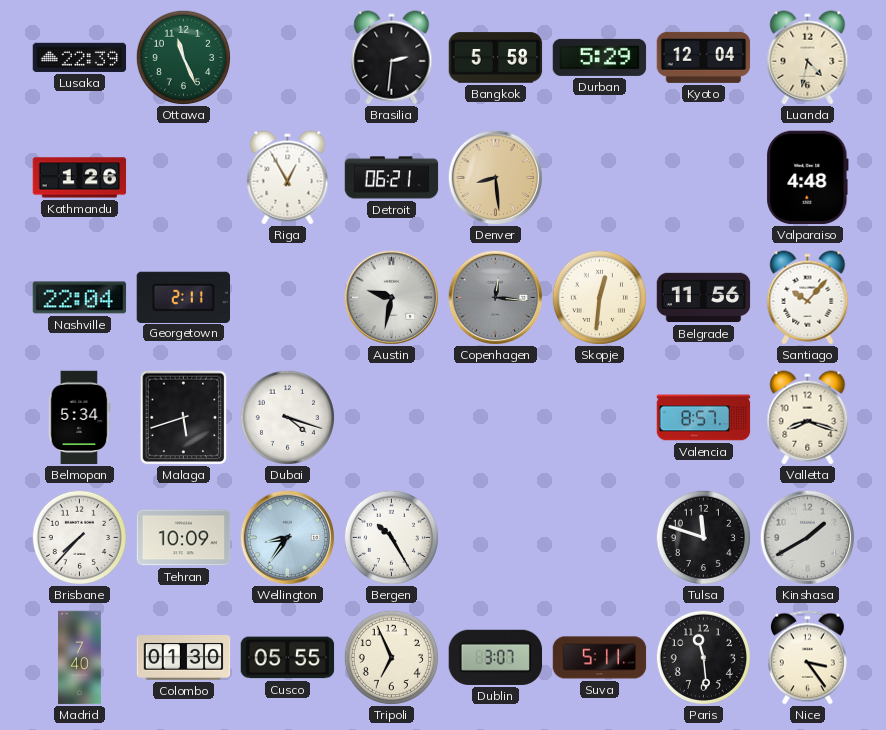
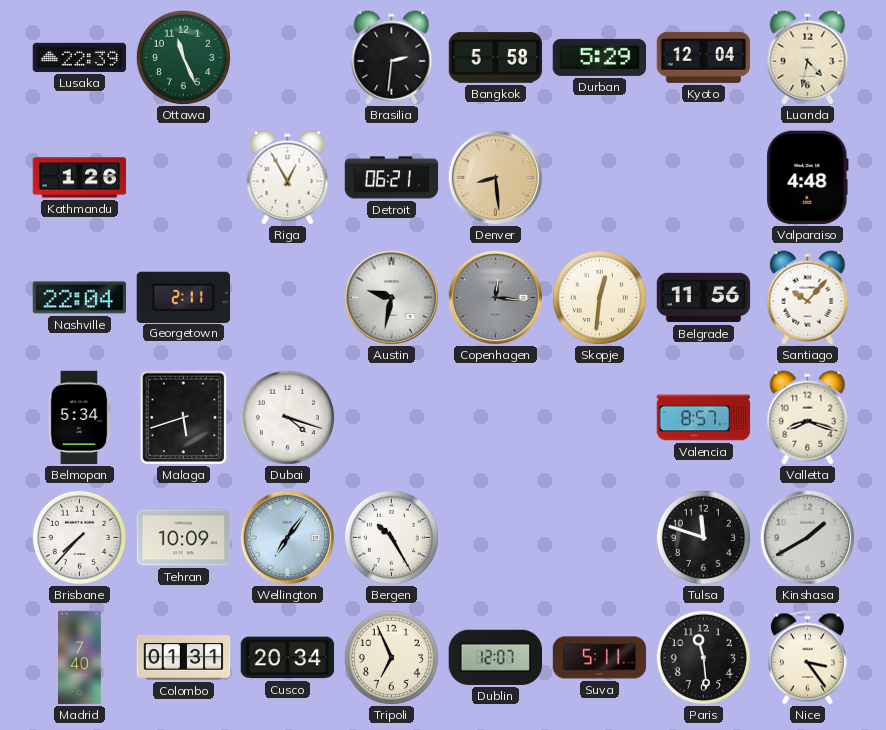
Wellington: 8:36 -> 7:06
Colombo: 01:30 -> 01:31
Cusco: 05:55 -> 20:34
Dublin: 3:07 -> 12:07
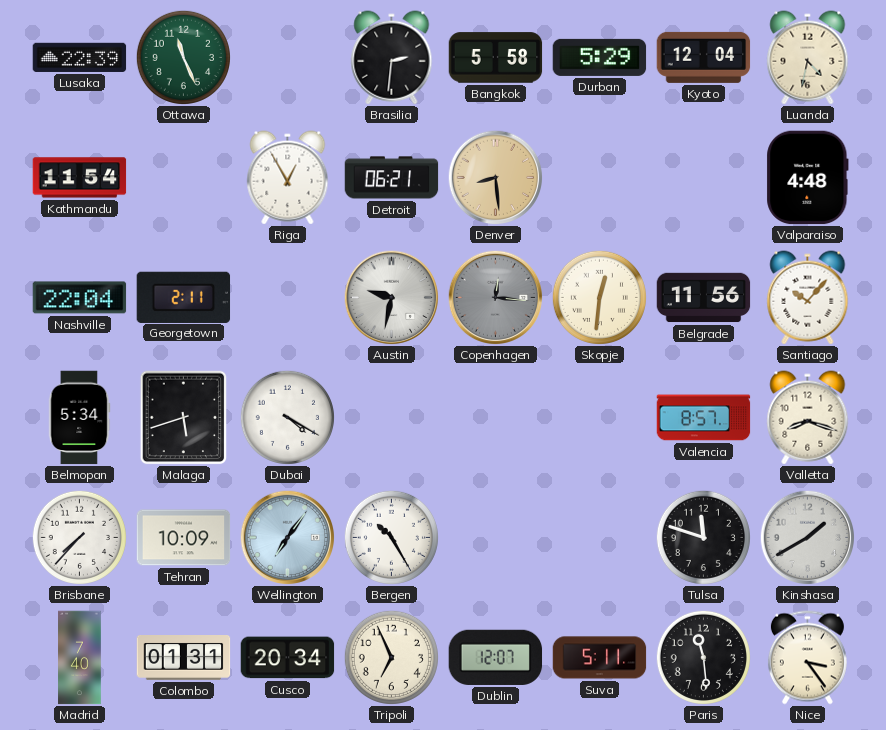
Kathmandu: 1:26 -> 11:54
Dubai: 4:18 -> 4:20
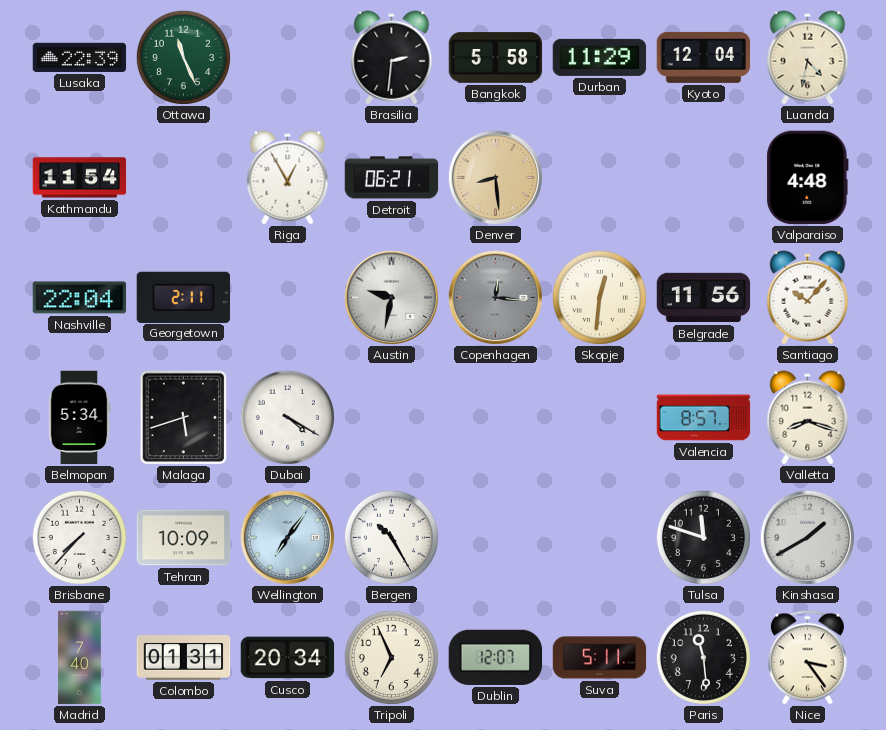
Durban: 5:29 -> 11:29
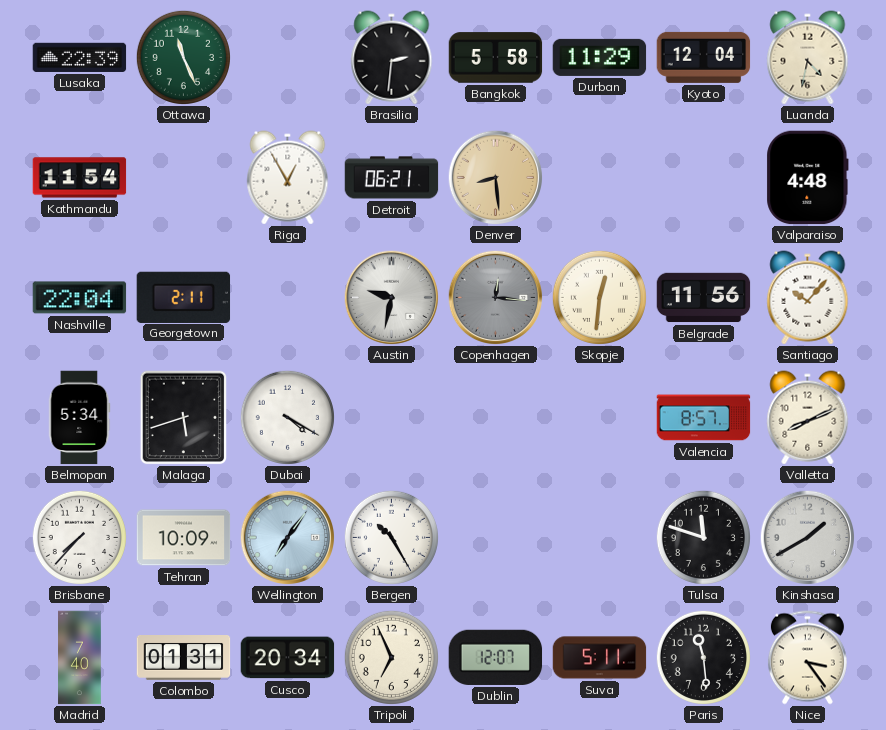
Valletta: 8:18 -> 8:11
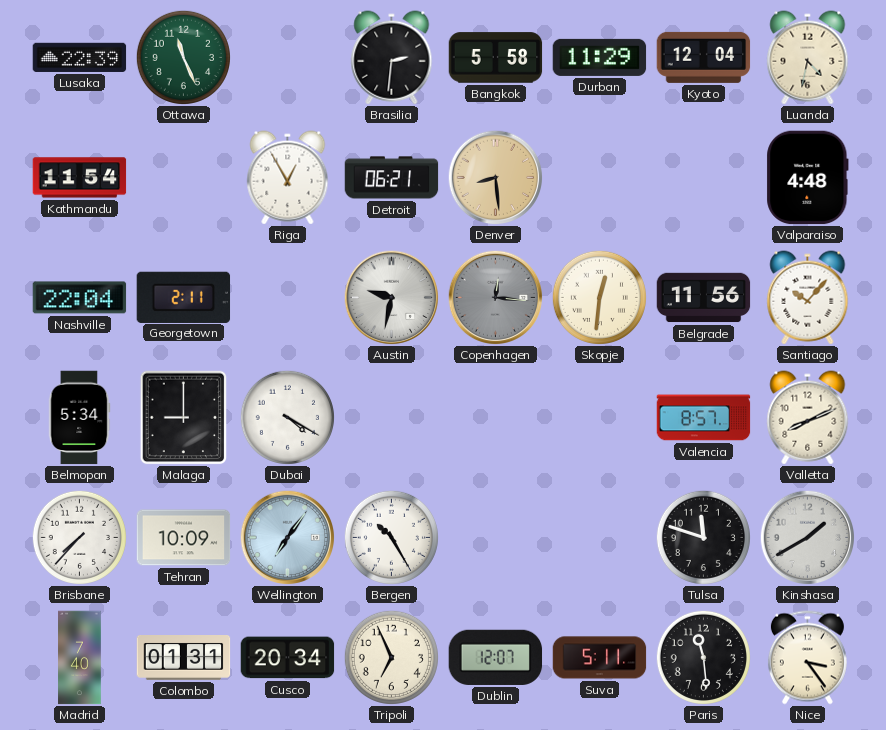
Malaga: 5:42 -> 9:00
